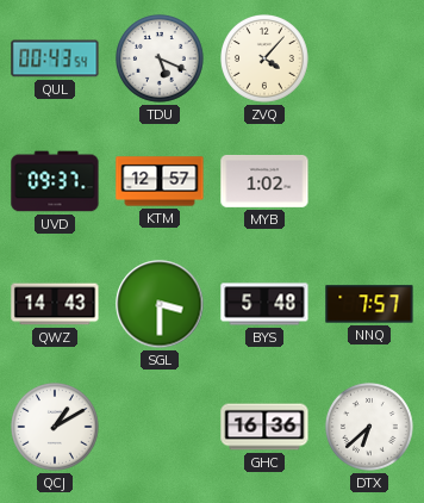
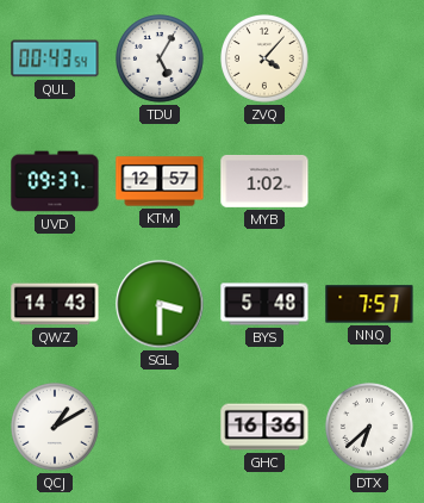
TDU: 5:19 -> 5:05
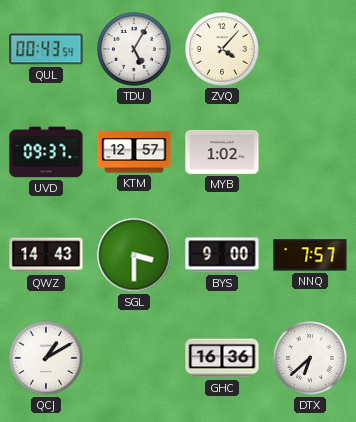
BYS: 5:48 -> 9:00
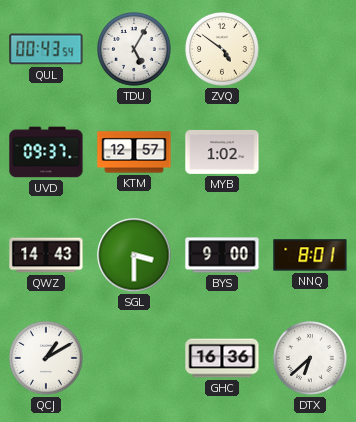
ZVQ: 4:07 -> 4:51
NNQ: 7:57 -> 8:01
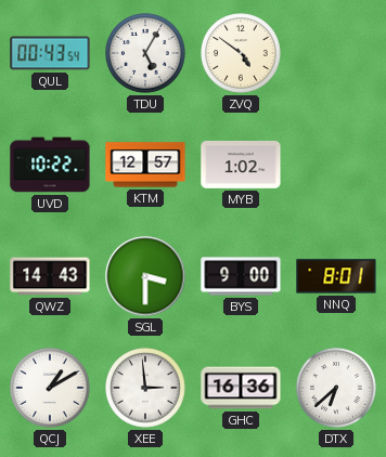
UVD: 09:37 -> 10:22
XEE: none -> 2:59
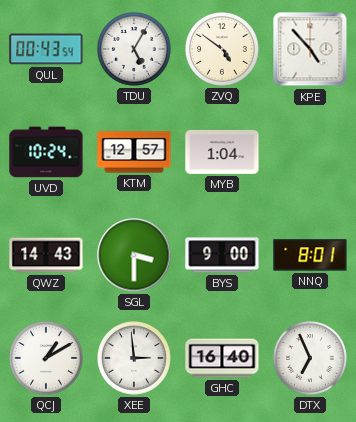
KPE: none -> 4:53
UVD: 10:22 -> 10:24
MYB: 1:02 -> 1:04
GHC: 16:36 -> 16:40
DTX: 6:38 -> 6:56
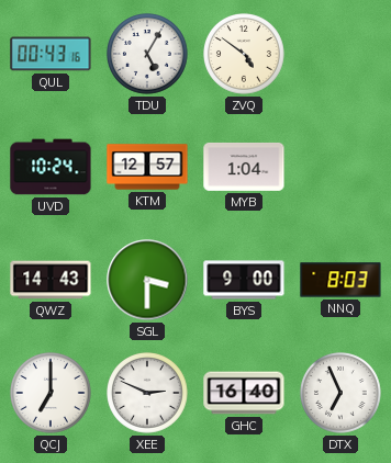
QUL: 00:43:54 -> 00:43:16
KPE: 4:53 -> none
NNQ: 8:01 -> 8:03
QCJ: 1:10 -> 7:00
XEE: 2:59 -> 2:49
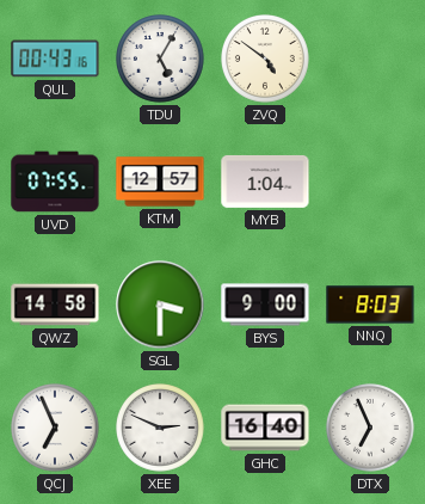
UVD: 10:24 -> 07:55
QWZ: 14:43 -> 14:58
QCJ: 7:00 -> 6:56
